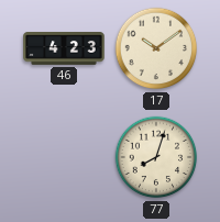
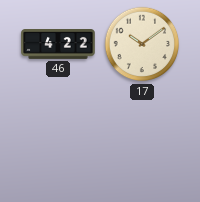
46: 4:23 -> 4:22
77: 8:03 -> none
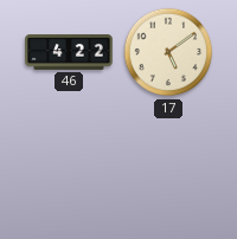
17: 10:09 -> 5:09
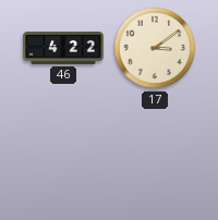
17: 5:09 -> 3:09
